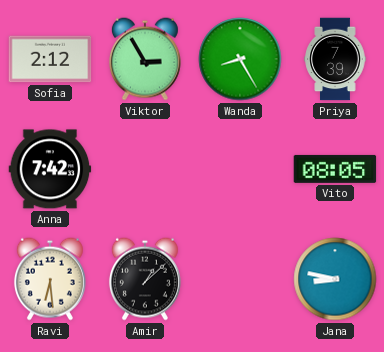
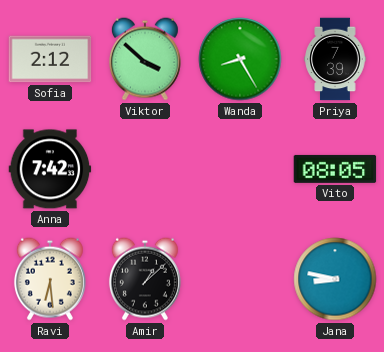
Viktor: 2:55 -> 3:52
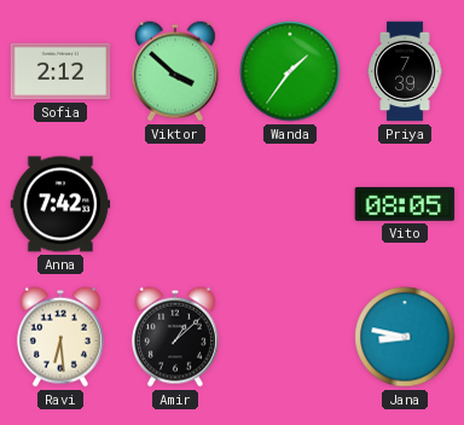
Wanda: 8:25 -> 1:36
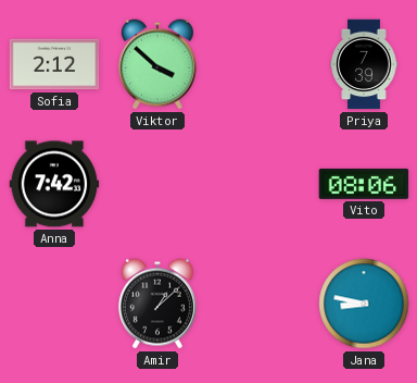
Wanda: 1:36 -> none
Vito: 08:05 -> 08:06
Ravi: 6:29 -> none
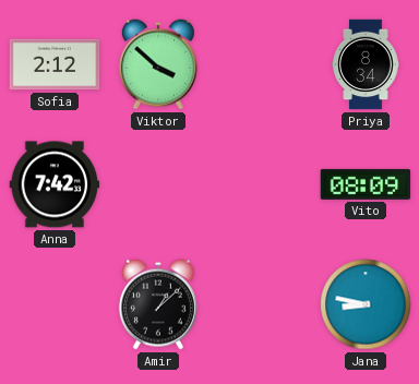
Priya: 7:39 -> 8:34
Vito: 08:06 -> 08:09
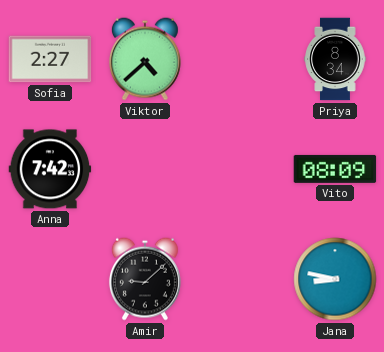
Sofia: 2:12 -> 2:27
Viktor: 3:52 -> 4:38
Amir: 1:08 -> 9:08
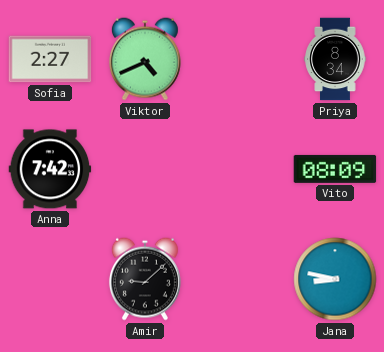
Viktor: 4:38 -> 4:41
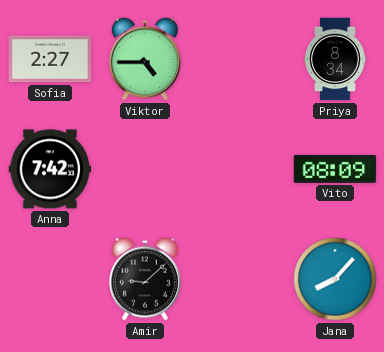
Viktor: 4:41 -> 4:45
Jana: 8:47 -> 8:07
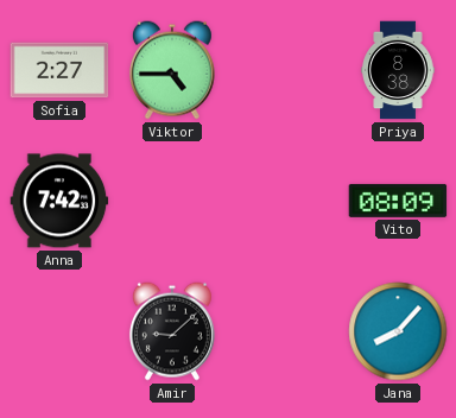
Priya: 8:34 -> 8:38
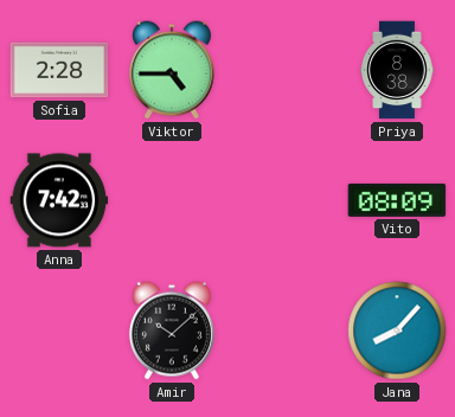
Sofia: 2:27 -> 2:28
Amir: 9:08 -> 10:08
